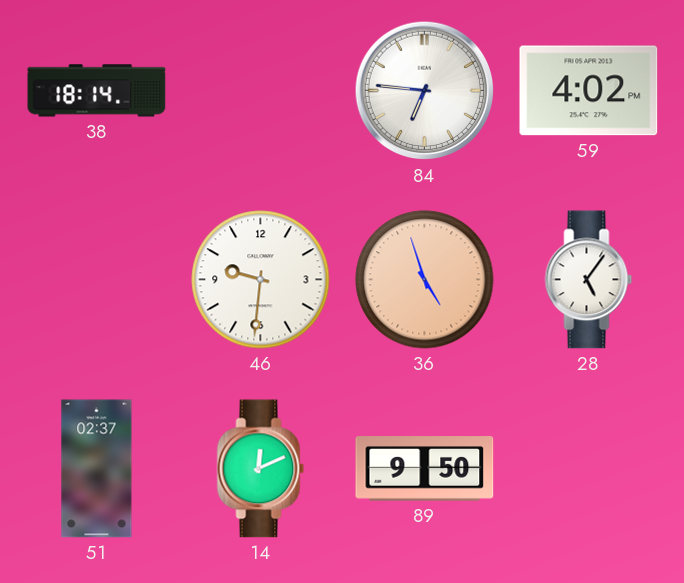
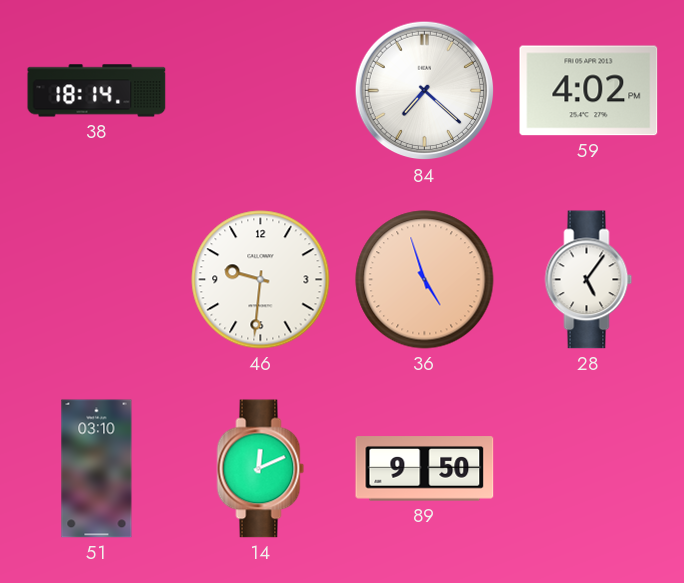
84: 6:46 -> 7:22
51: 02:37 -> 03:10
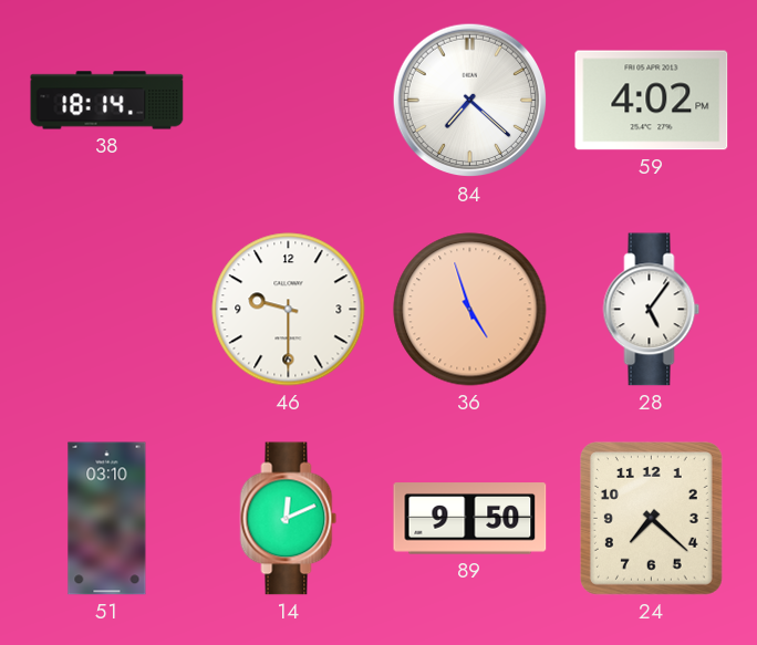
46: 9:31 -> 9:30
24: none -> 7:22
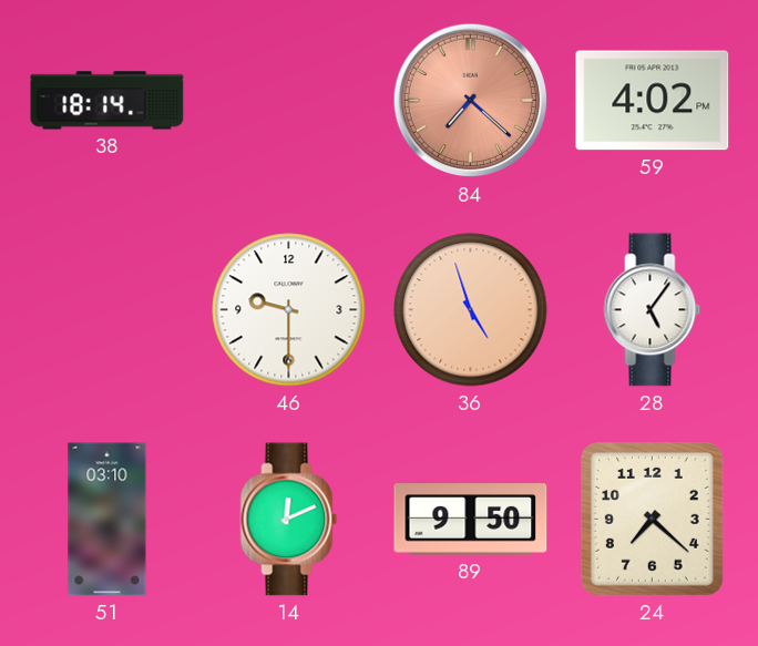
84 dial: white -> salmon
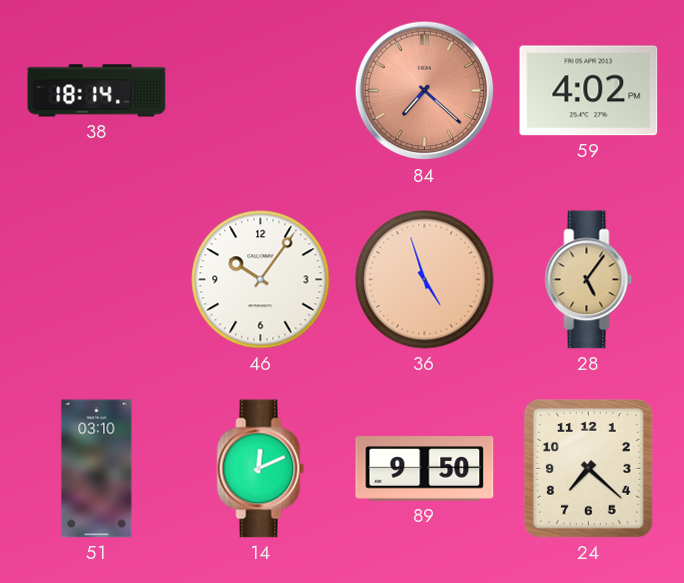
46: 9:30 -> 10:06
28 dial: white -> champagne
